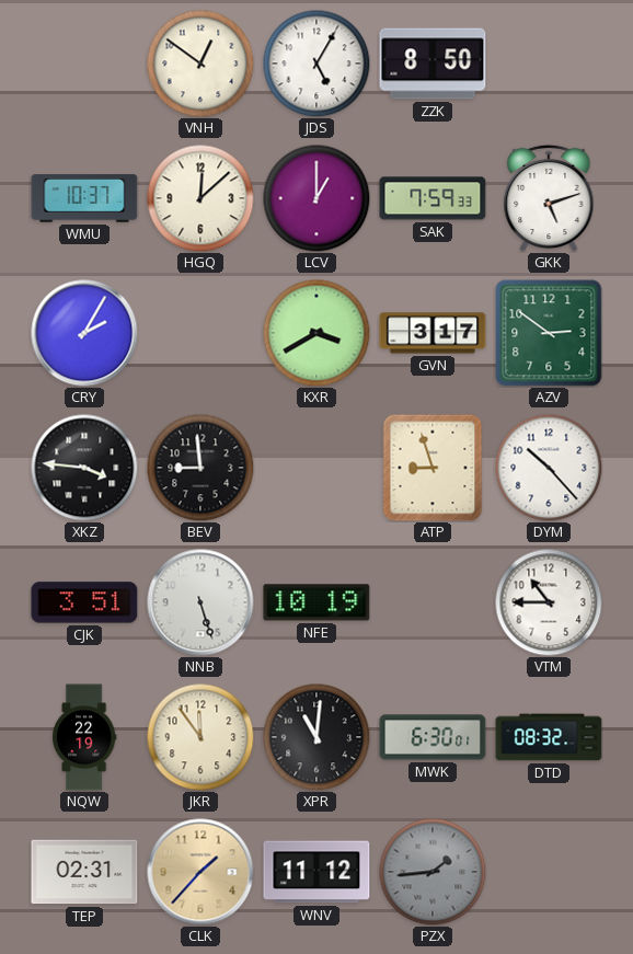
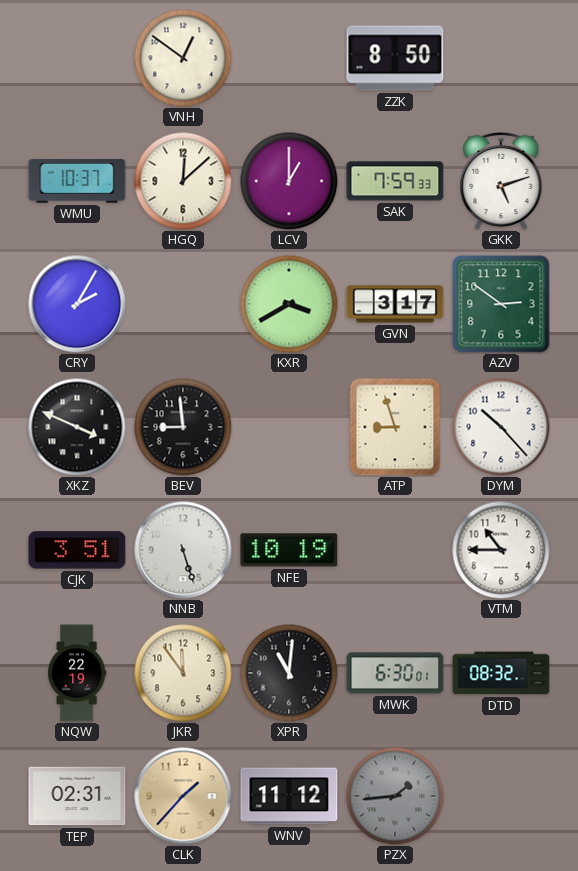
JDS: 5:05 -> none
XKZ: 3:46 -> 3:49
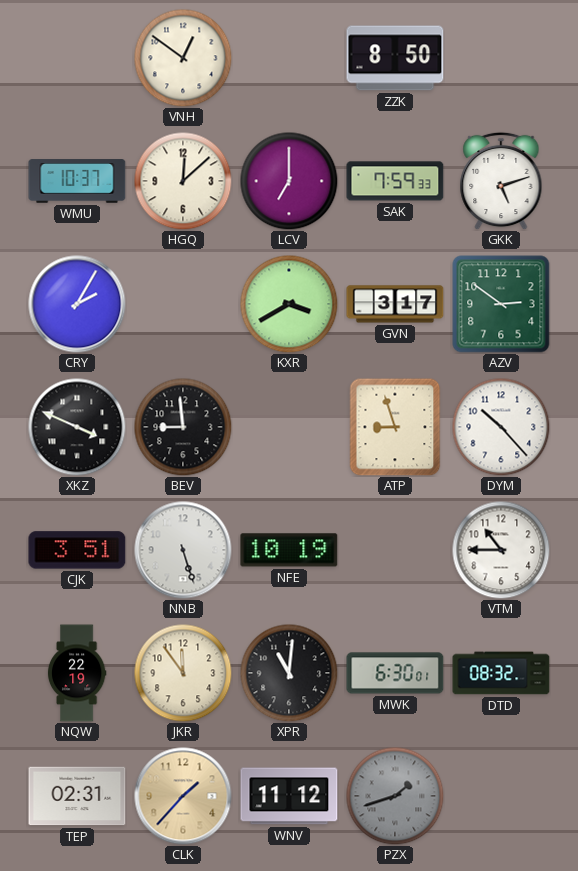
LCV: 1:00 -> 7:00
PZX: 1:44 -> 1:42
